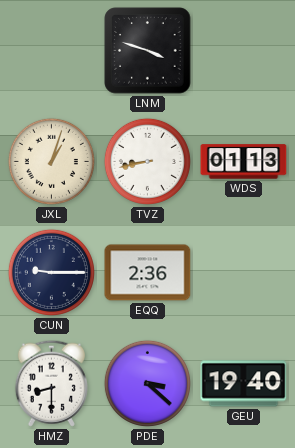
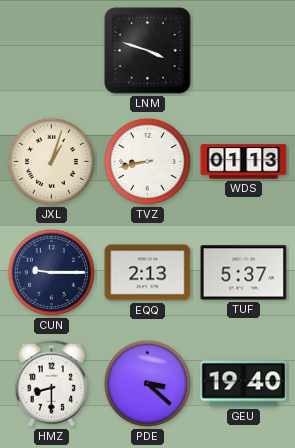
EQQ: 2:36 -> 2:13
TUF: none -> 5:37
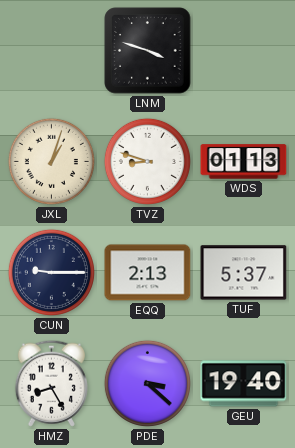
TVZ: 8:43 -> 8:48
HMZ: 8:30 -> 8:25
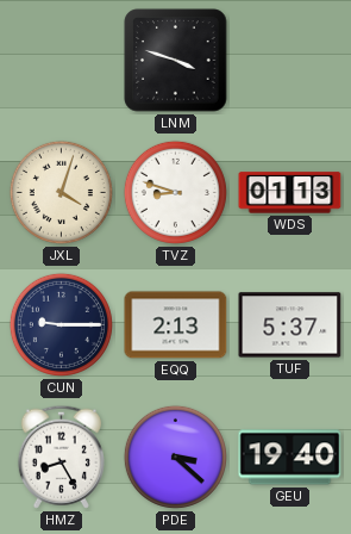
JXL: 1:03 -> 4:03
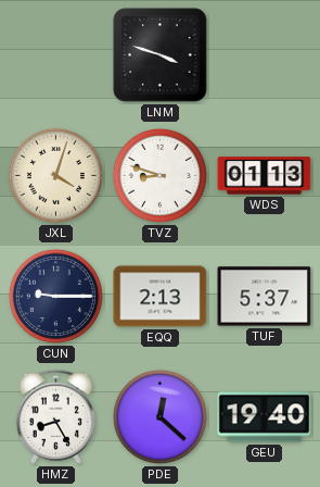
PDE: 3:22 -> 12:22
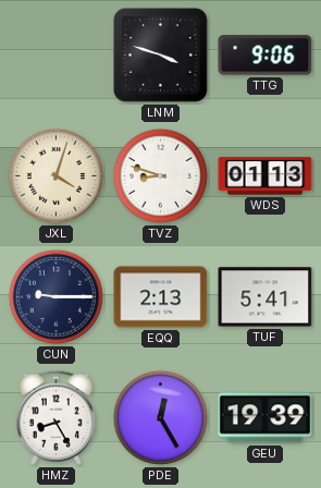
TTG: none -> 9:06
TUF: 5:37 -> 5:41
PDE: 12:22 -> 12:25
GEU: 19:40 -> 19:39
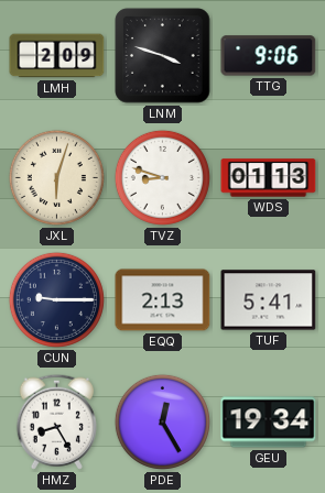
LMH: none -> 2:09
JXL: 4:03 -> 6:03
GEU: 19:39 -> 19:34
